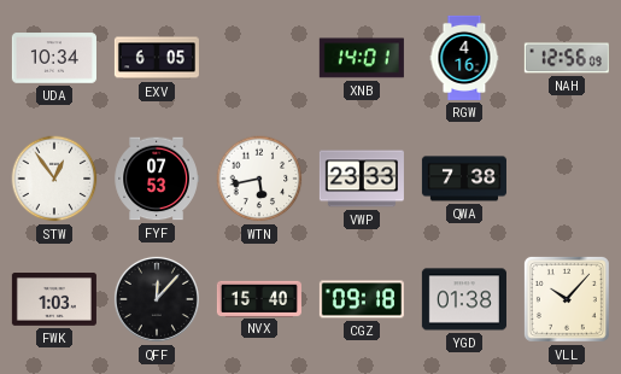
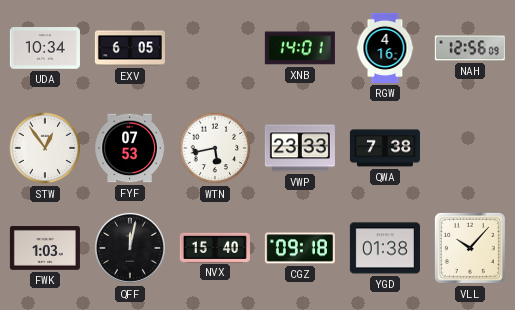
QFF: 12:07 -> 12:02
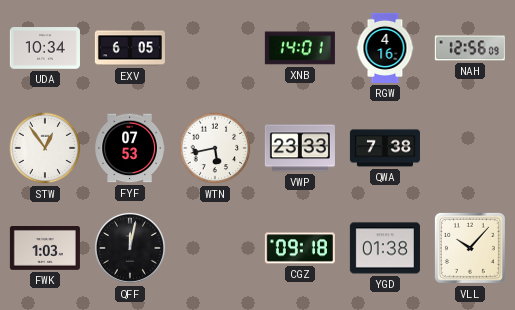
NVX: 15:40 -> none
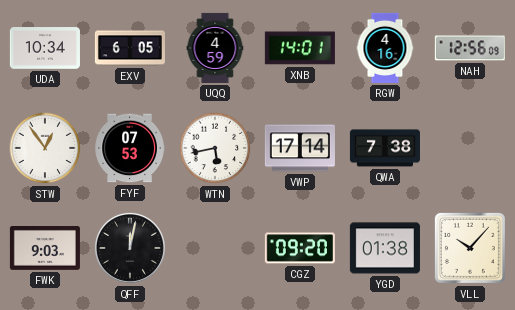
UQQ: none -> 4:59
VWP: 23:33 -> 17:14
FWK: 1:03 -> 9:03
CGZ: 09:18 -> 09:20
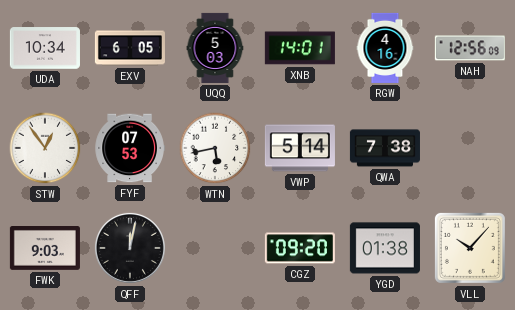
UQQ: 4:59 -> 5:03
VWP: 17:14 -> 5:14
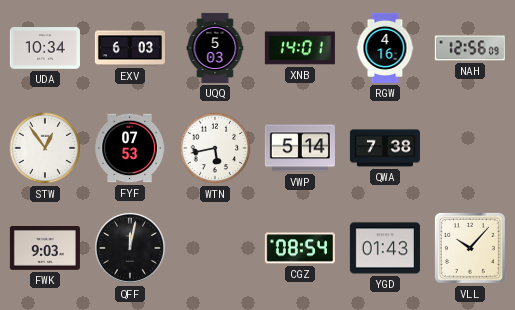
EXV: 6:05 -> 6:03
CGZ: 09:20 -> 08:54
YGD: 01:38 -> 01:43
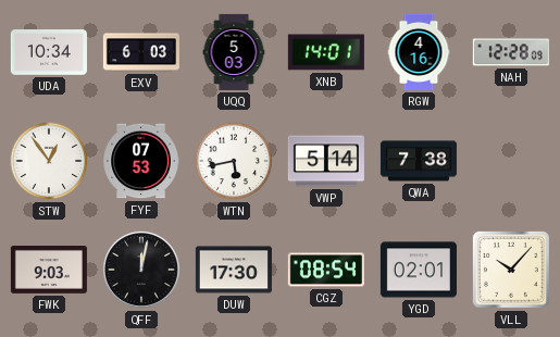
NAH: 12:56 -> 12:28
DUW: none -> 17:30
YGD: 01:43 -> 02:01
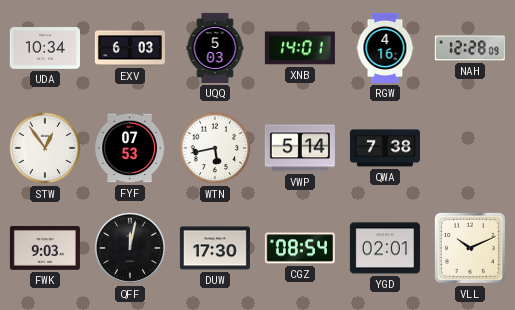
VLL: 10:07 -> 10:11
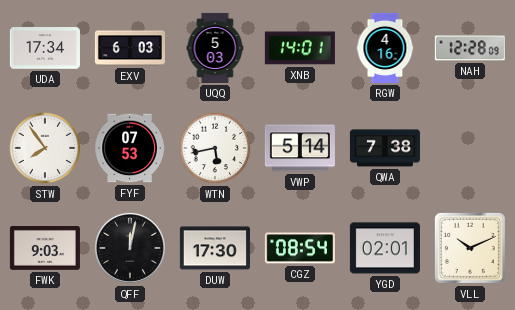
UDA: 10:34 -> 17:34
STW: 12:54 -> 7:54
